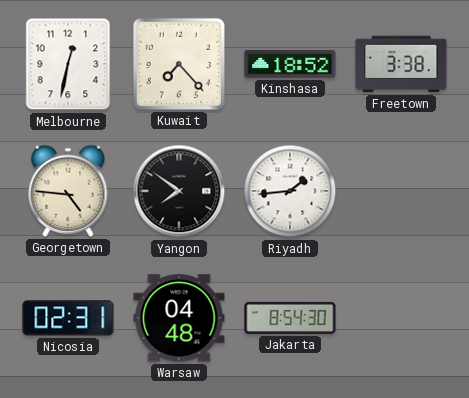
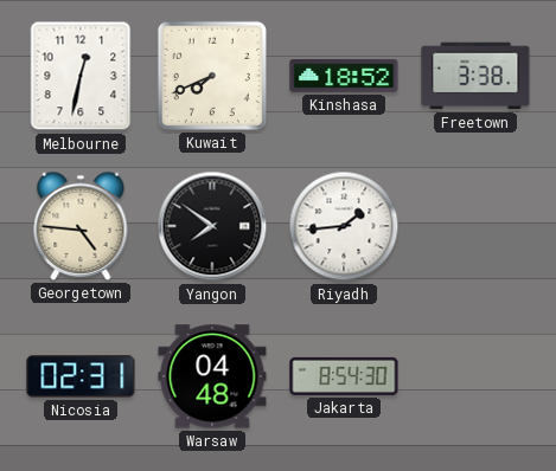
Kuwait: 7:23 -> 7:41
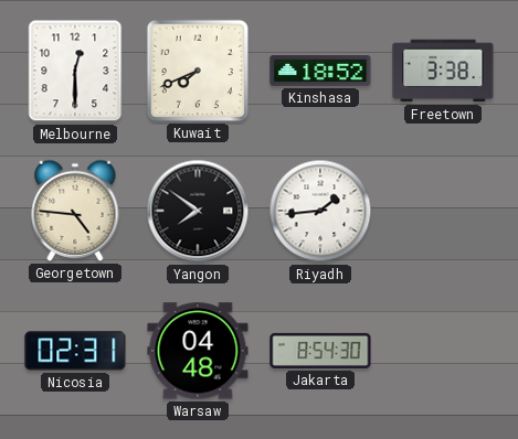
Melbourne: 12:32 -> 12:30
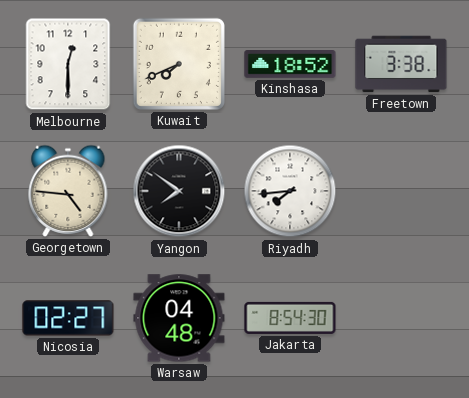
Riyadh: 1:44 -> 7:44
Nicosia: 02:31 -> 02:27
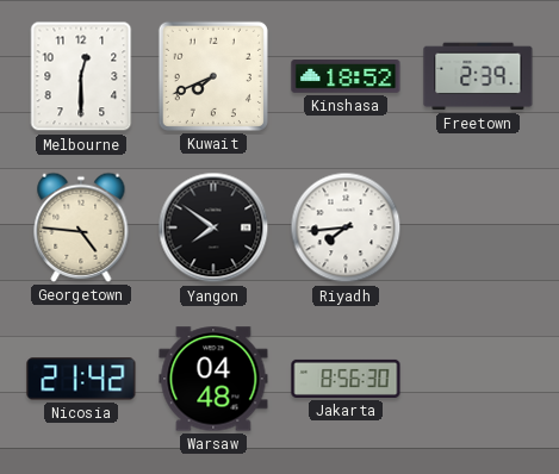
Freetown: 3:38 -> 2:39
Nicosia: 02:27 -> 21:42
Jakarta: 8:54 -> 8:56
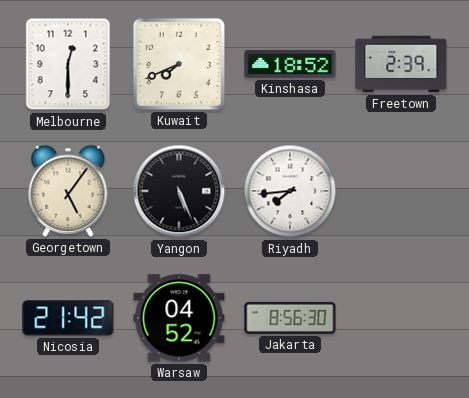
Georgetown: 4:46 -> 5:06
Yangon: 7:51 -> 5:26
Warsaw: 04:48 -> 04:52
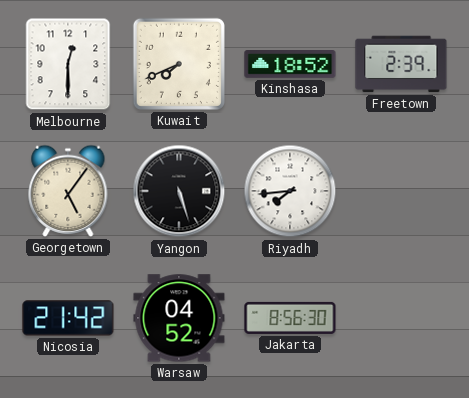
Yangon: 5:26 -> 5:27
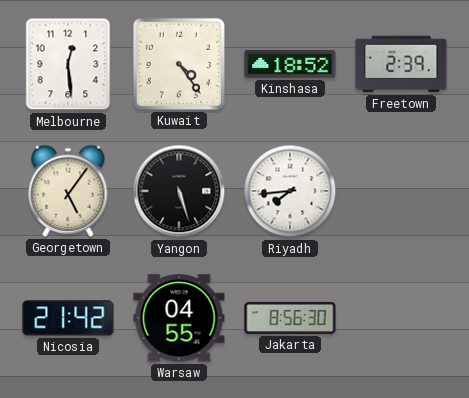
Melbourne: 12:30 -> 12:29
Kuwait: 7:41 -> 4:24
Warsaw: 04:52 -> 04:55
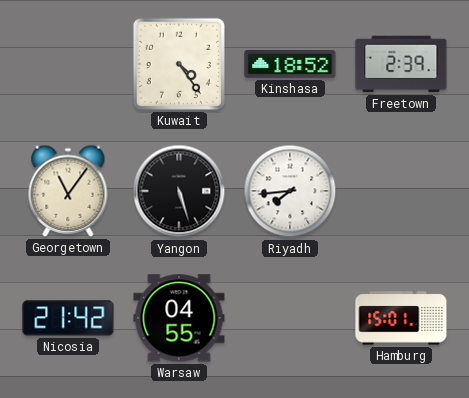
Melbourne: 12:29 -> none
Georgetown: 5:06 -> 11:06
Jakarta: 8:56 -> none
Hamburg: none -> 15:01
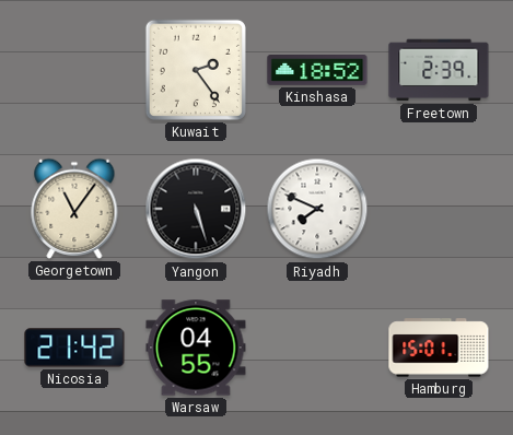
Kuwait: 4:24 -> 2:24
Riyadh: 7:44 -> 7:49
